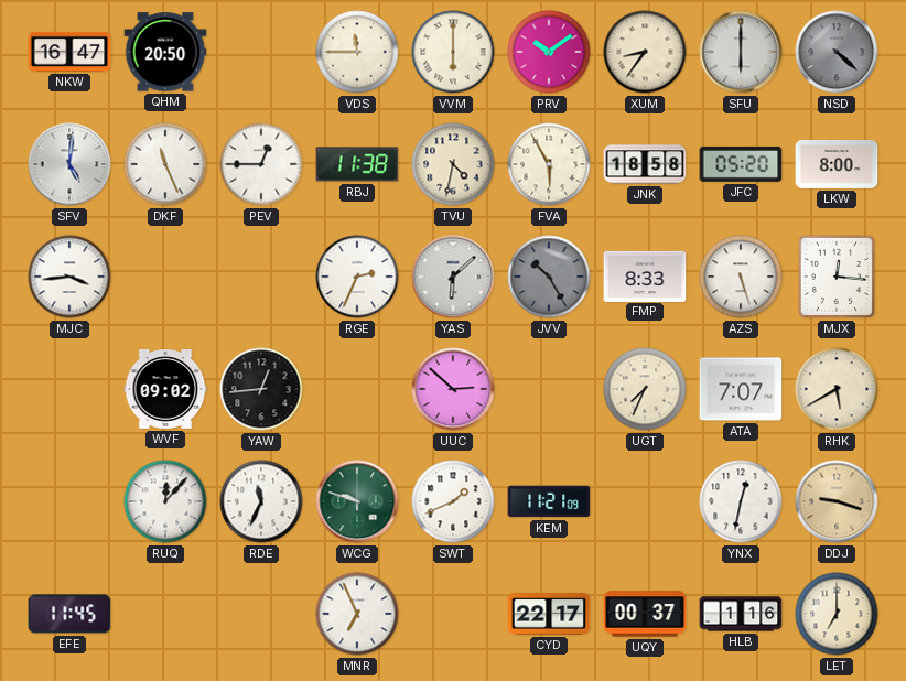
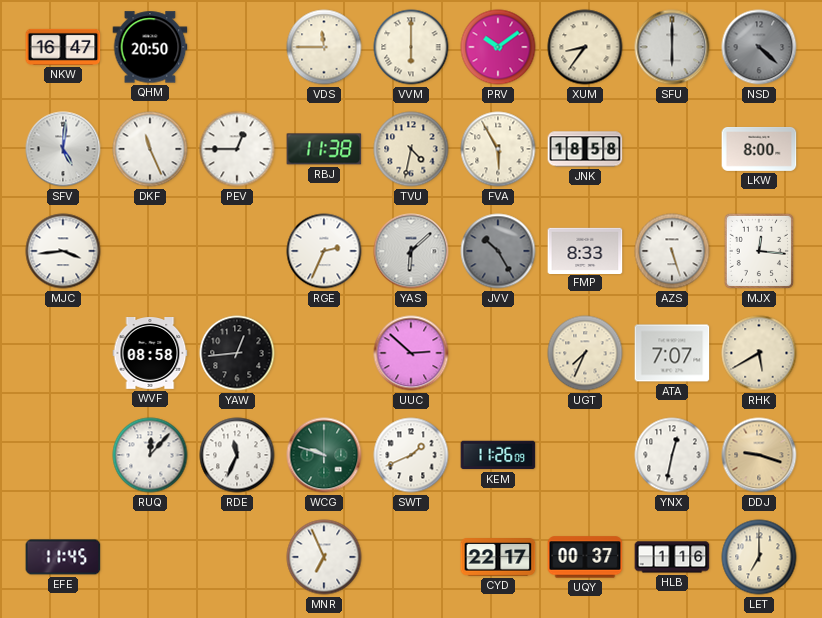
JFC: 05:20 -> none
WVF: 09:02 -> 08:58
KEM: 11:21 -> 11:26
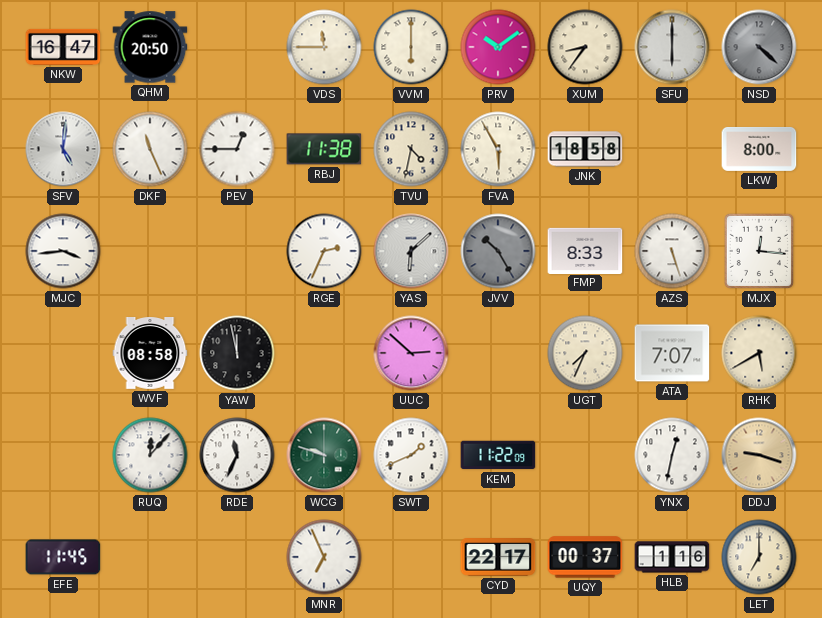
YAW: 12:44 -> 11:58
KEM: 11:26 -> 11:22
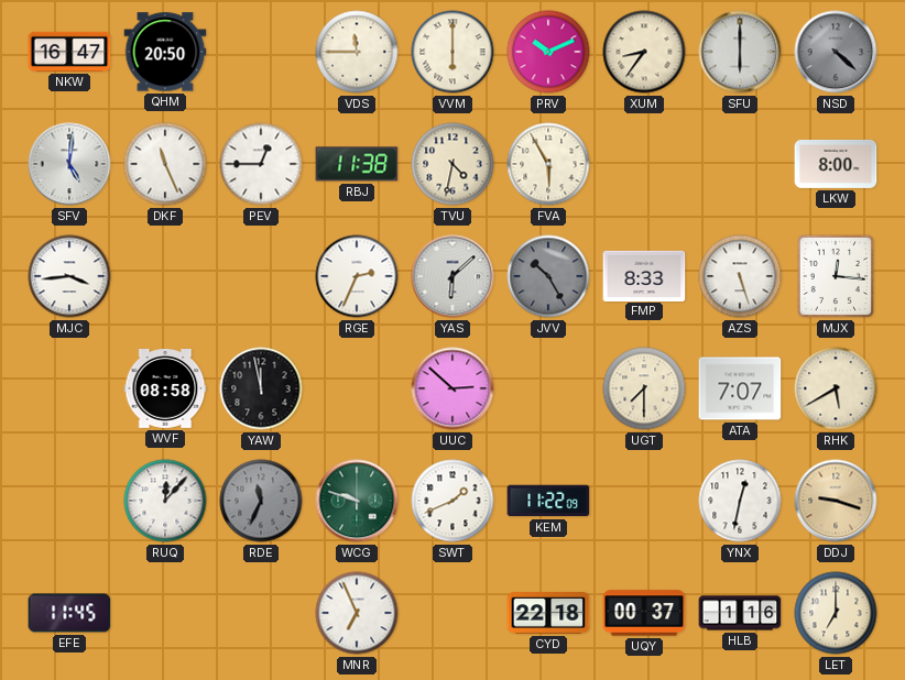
PRV: 10:09 -> 10:11
JNK: 18:58 -> none
UGT: 7:34 -> 7:30
RDE dial: white -> grey
CYD: 22:17 -> 22:18
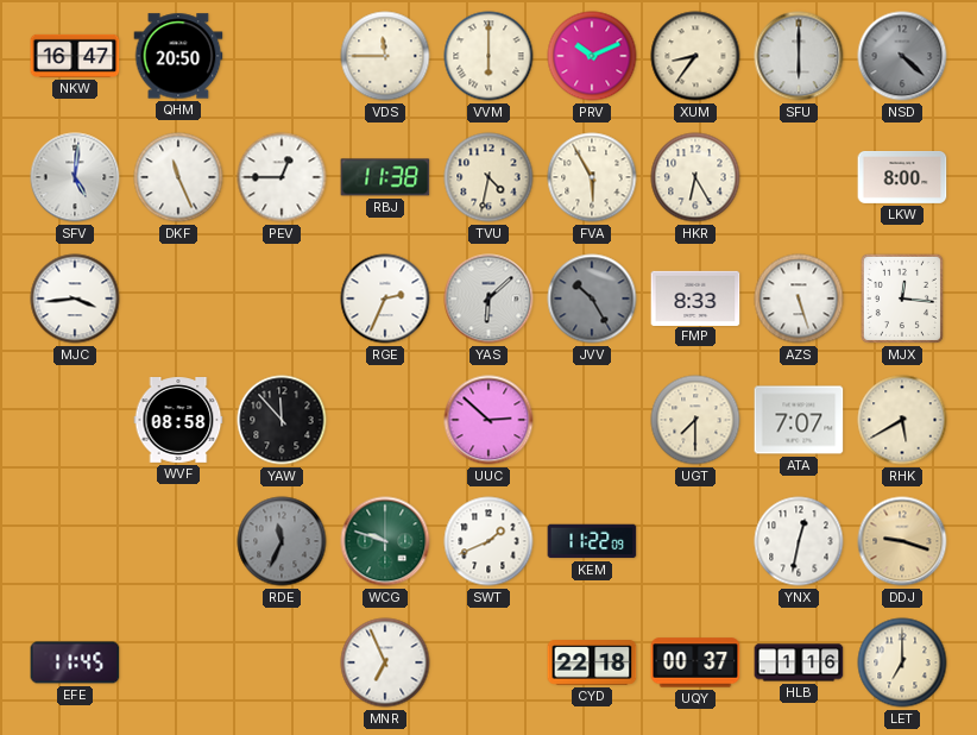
HKR: none -> 6:25
YAW: 11:58 -> 11:53
RUQ: 12:07 -> none
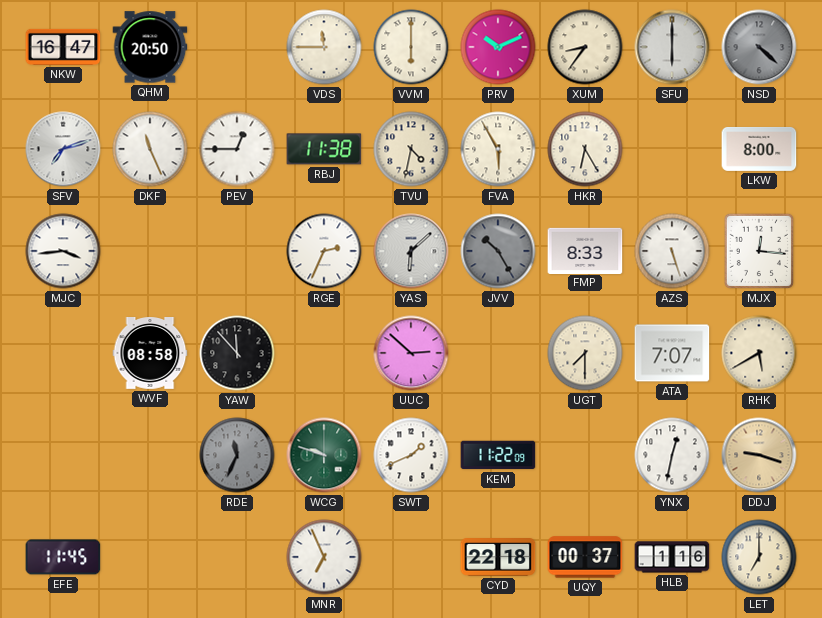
SFV: 5:01 -> 7:12
